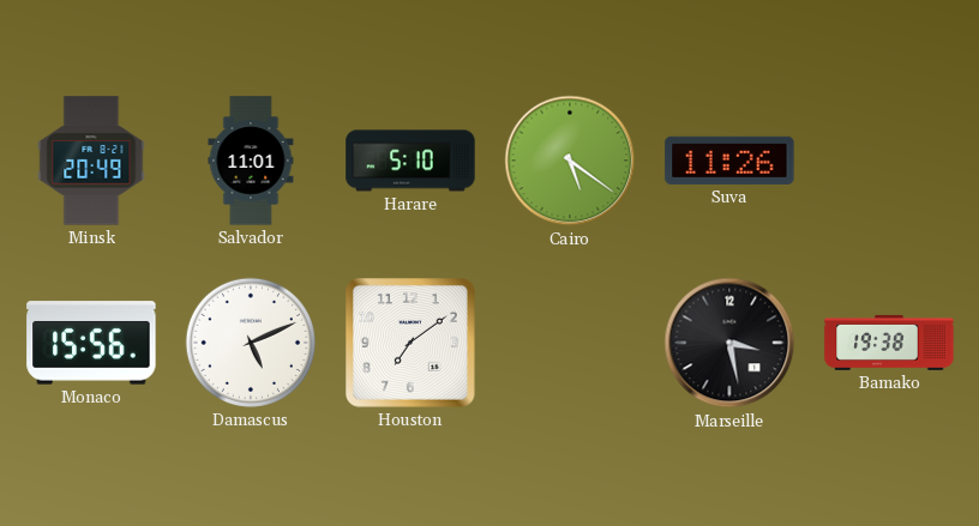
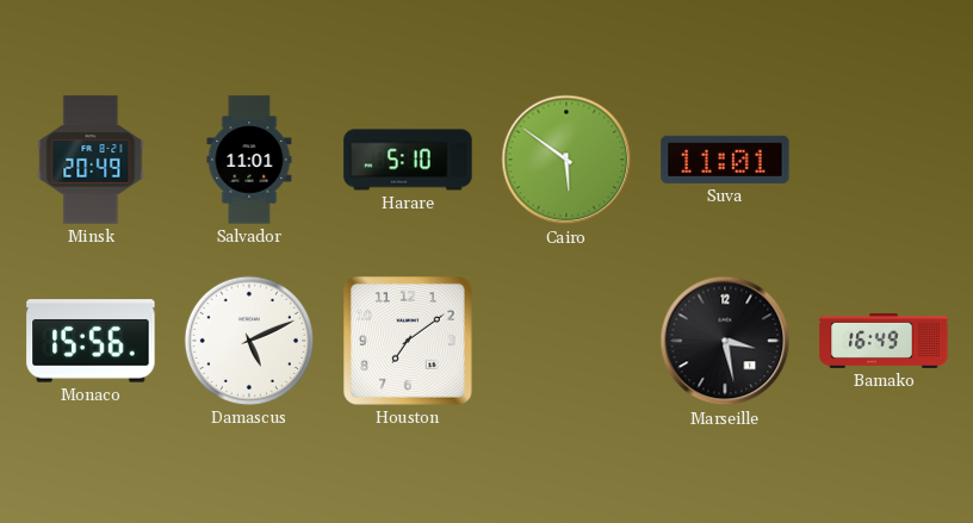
Cairo: 5:21 -> 5:51
Suva: 11:26 -> 11:01
Bamako: 19:38 -> 16:49
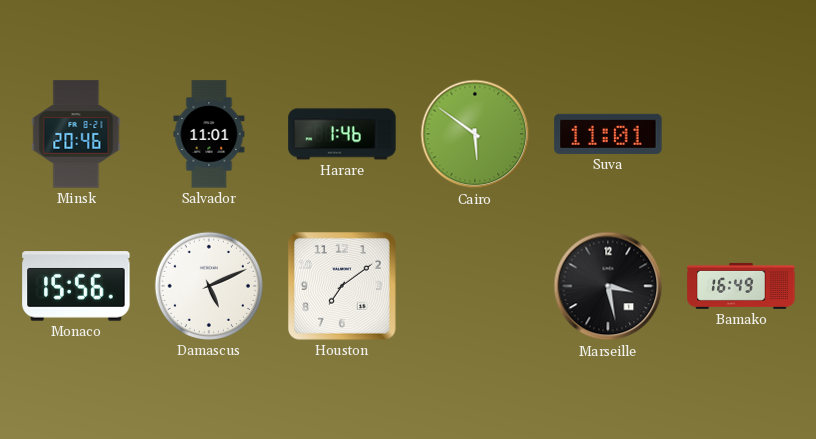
Minsk: 20:49 -> 20:46
Harare: 5:10 -> 1:46
